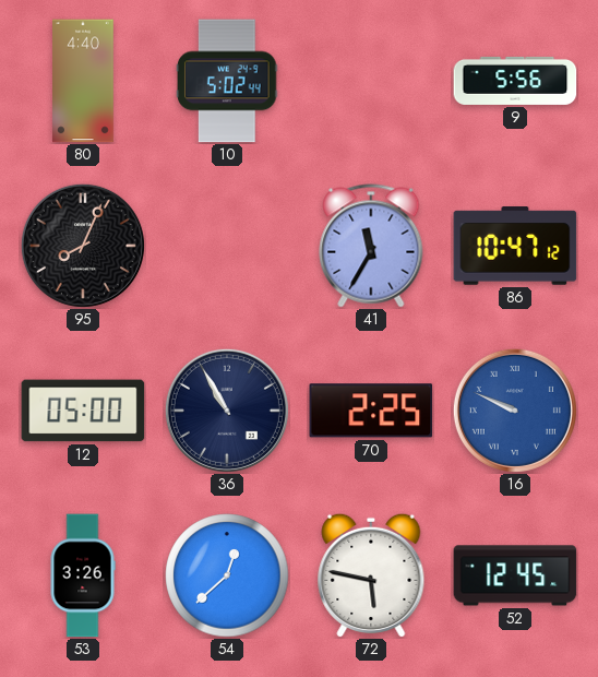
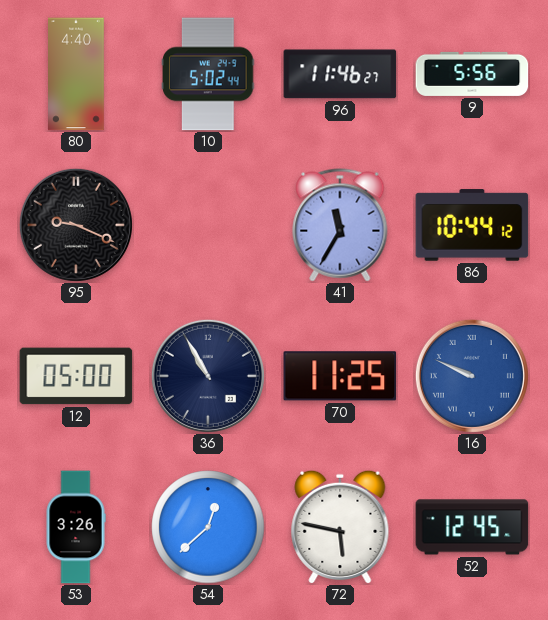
96: none -> 11:46
95: 8:04 -> 9:19
86: 10:47 -> 10:44
70: 2:25 -> 11:25
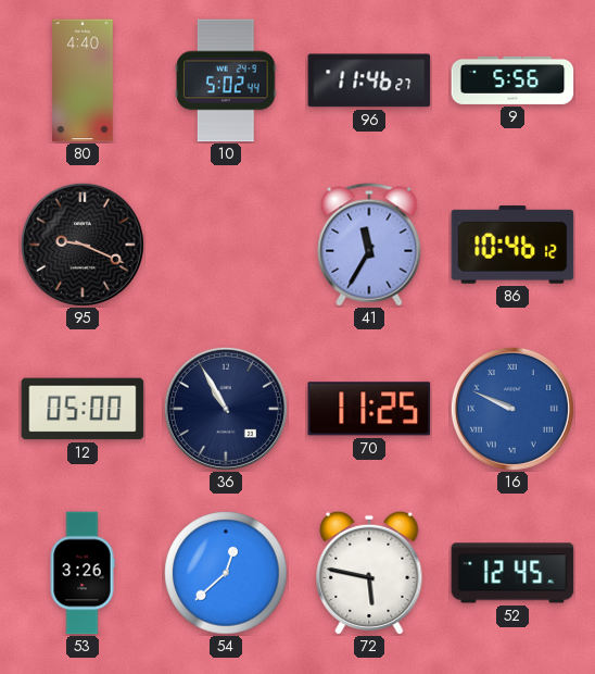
86: 10:44 -> 10:46
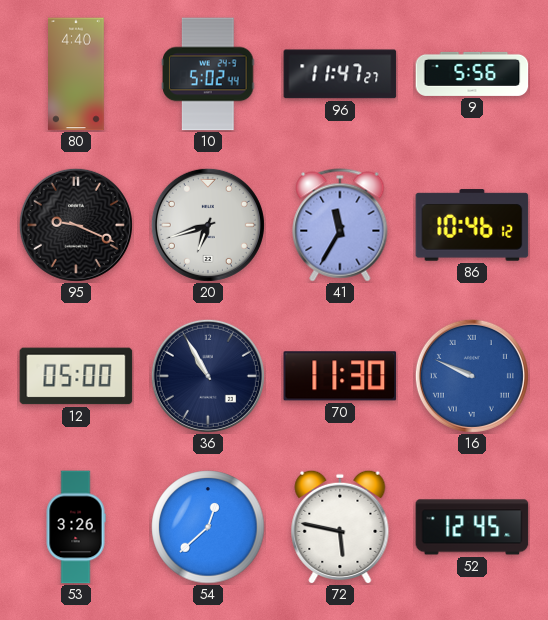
96: 11:46 -> 11:47
20: none -> 6:42
70: 11:25 -> 11:30
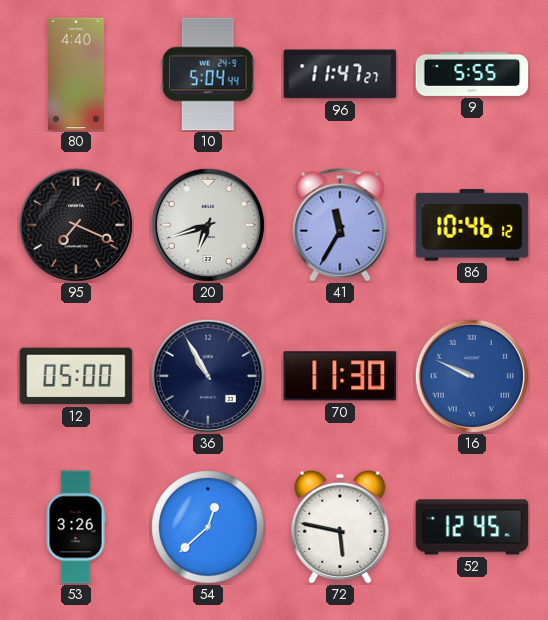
10: 5:02 -> 5:04
9: 5:56 -> 5:55
95: 9:19 -> 7:19
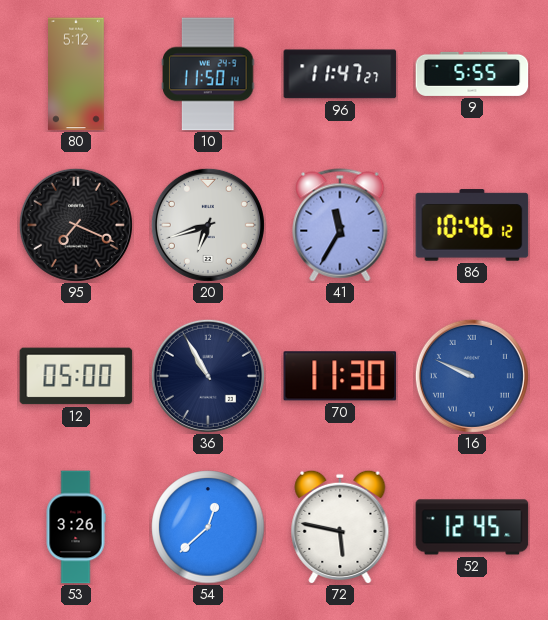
80: 4:40 -> 5:12
10: 5:04 -> 11:50
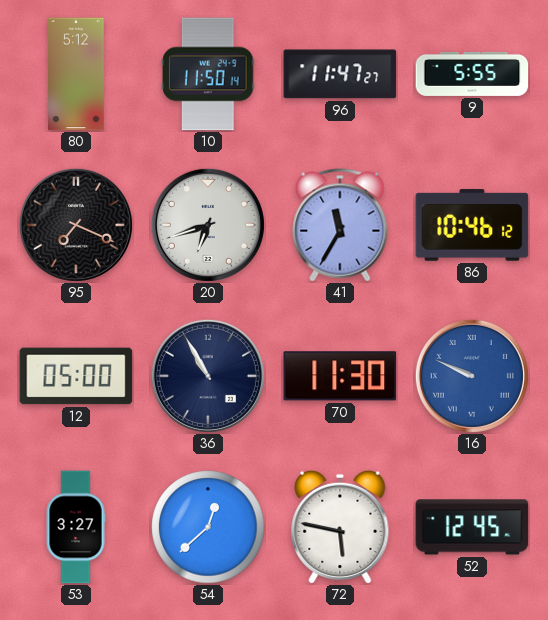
53: 3:26 -> 3:27
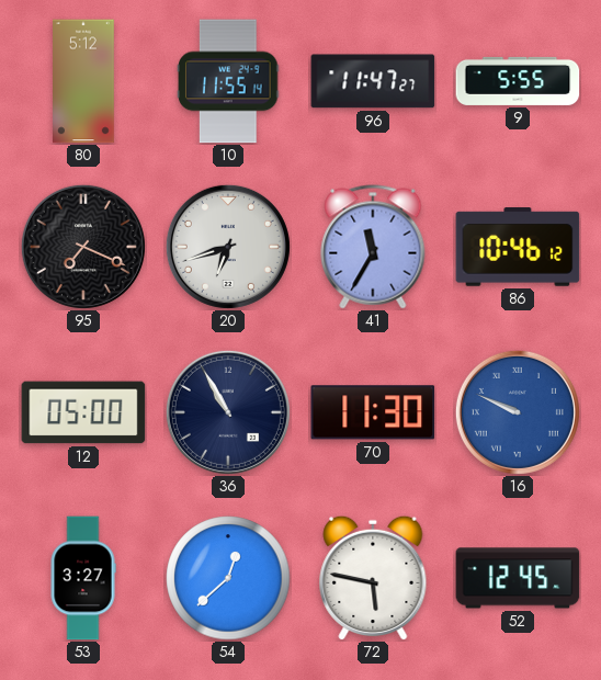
10: 11:50 -> 11:55
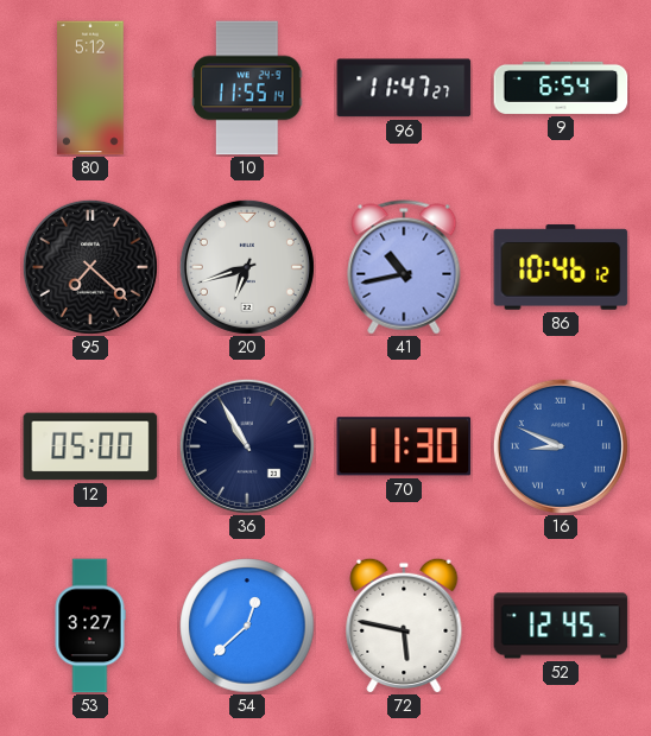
9: 5:55 -> 6:54
95: 7:19 -> 7:22
41: 11:35 -> 10:43
16: 9:49 -> 8:49
